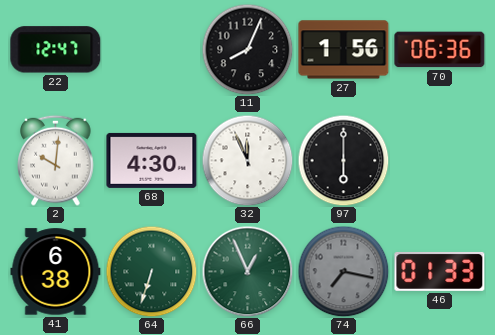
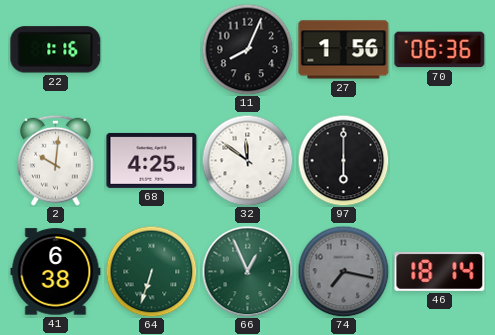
22: 12:47 -> 1:16
68: 4:30 -> 4:25
32: 11:56 -> 11:51
46: 01:33 -> 18:14
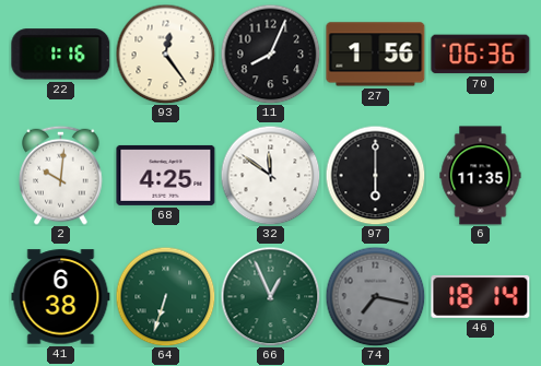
93: none -> 12:24
6: none -> 11:35
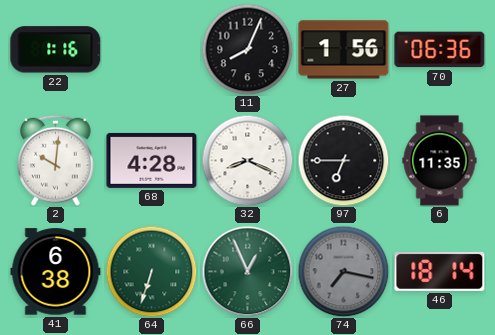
93: 12:24 -> none
68: 4:25 -> 4:28
32: 11:51 -> 8:19
97: 6:00 -> 6:45
